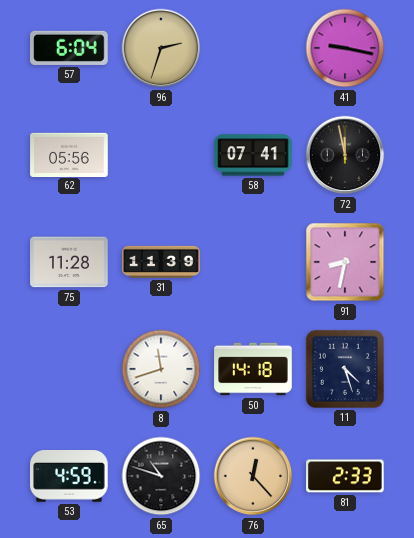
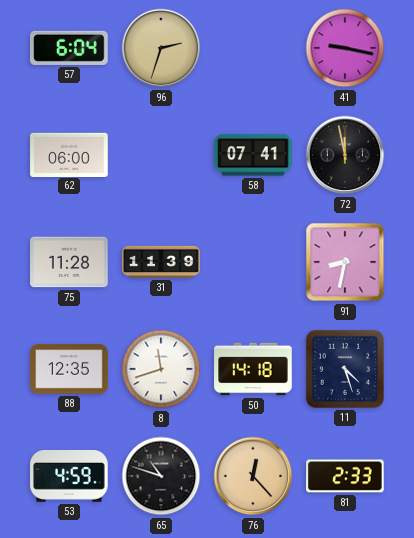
62: 05:56 -> 06:00
88: none -> 12:35
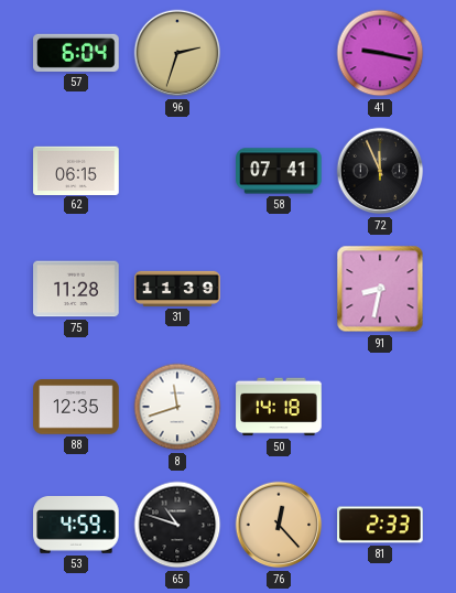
62: 06:00 -> 06:15
72: 11:58 -> 11:56
11: 4:27 -> none
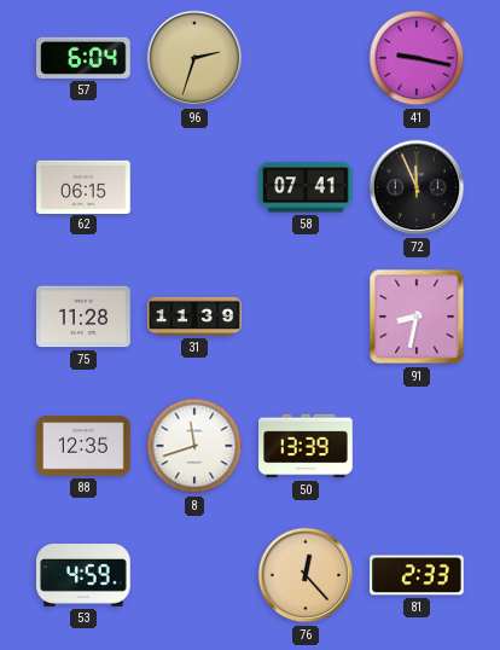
50: 14:18 -> 13:39
65: 10:48 -> none
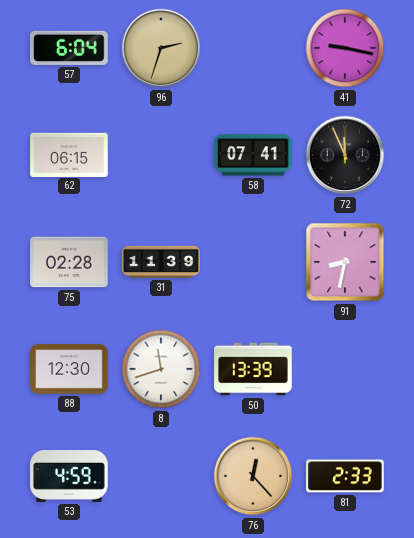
75: 11:28 -> 02:28
88: 12:35 -> 12:30
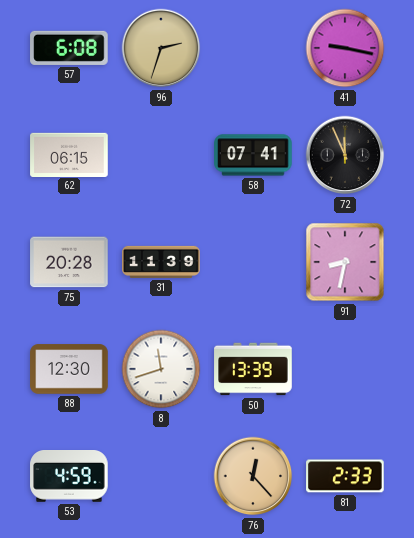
57: 6:04 -> 6:08
75: 02:28 -> 20:28
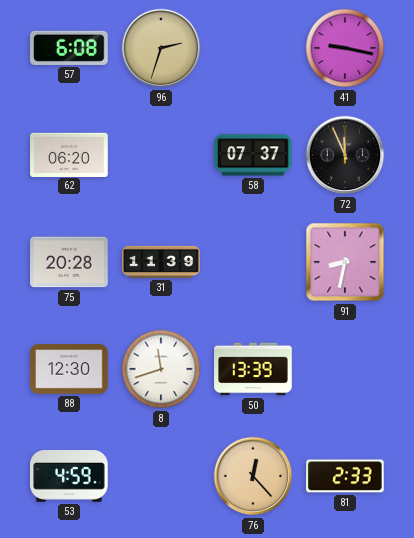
62: 06:15 -> 06:20
58: 07:41 -> 07:37
